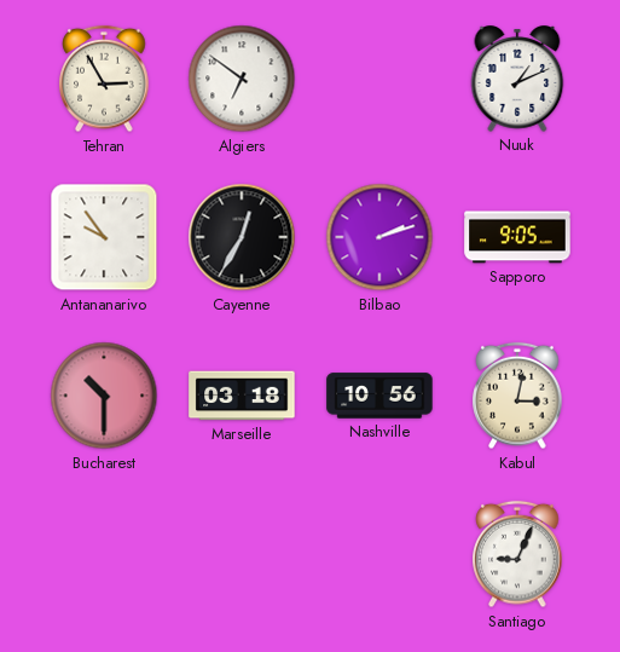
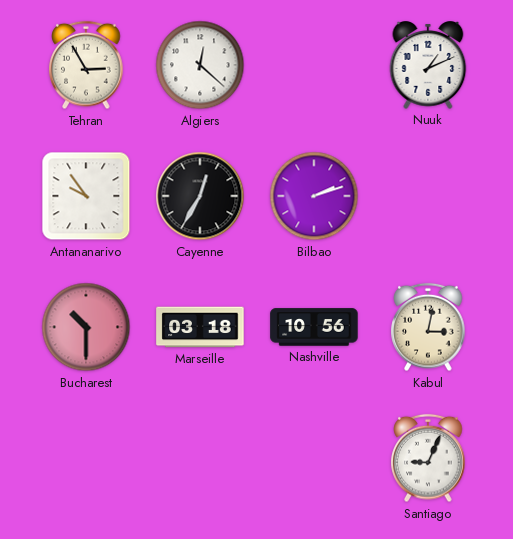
Algiers: 6:51 -> 12:22
Sapporo: 9:05 -> none
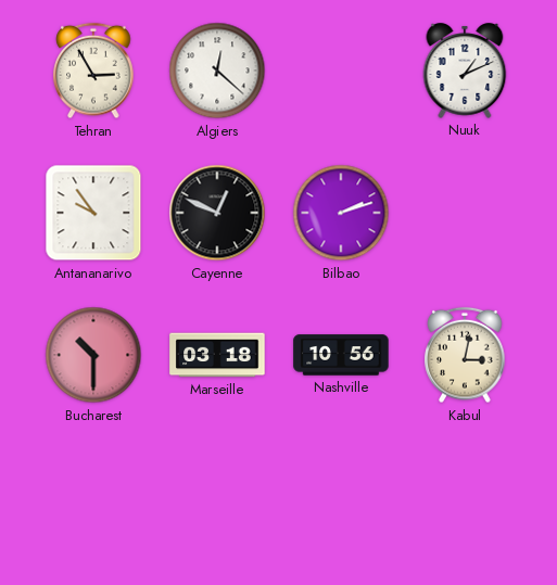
Cayenne: 12:35 -> 12:49
Santiago: 9:04 -> none
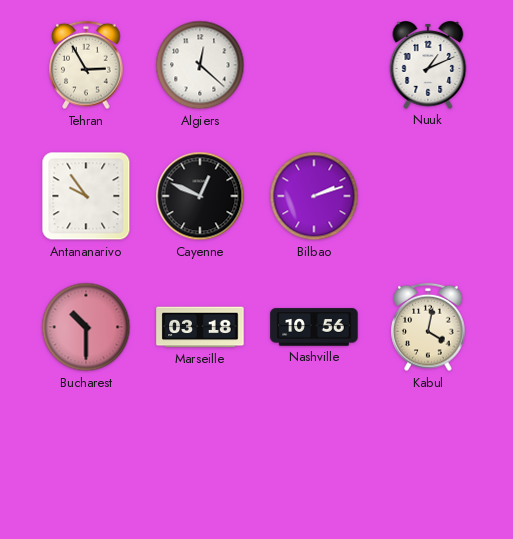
Kabul: 3:02 -> 4:02
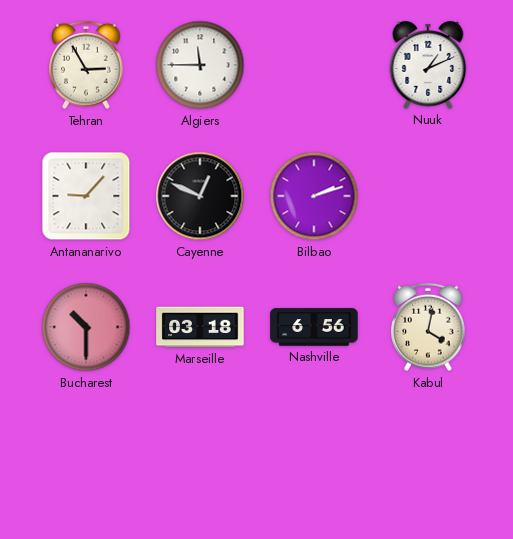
Algiers: 12:22 -> 11:45
Antananarivo: 9:54 -> 9:07
Nashville: 10:56 -> 6:56
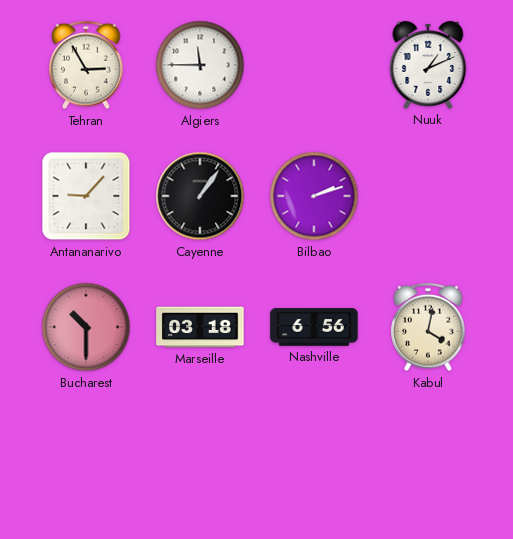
Cayenne: 12:49 -> 1:06
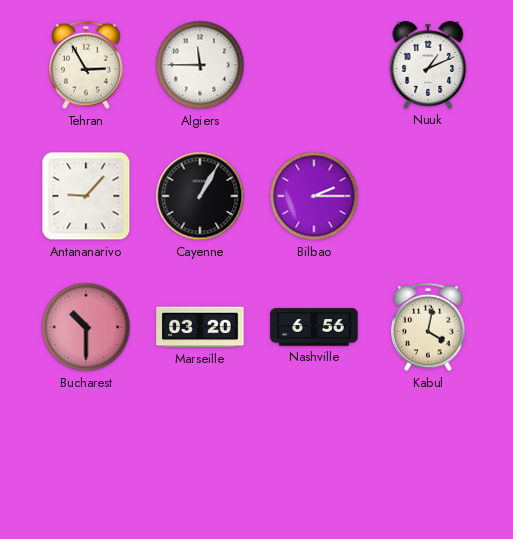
Cayenne: 1:06 -> 1:05
Bilbao: 2:12 -> 2:15
Marseille: 03:18 -> 03:20
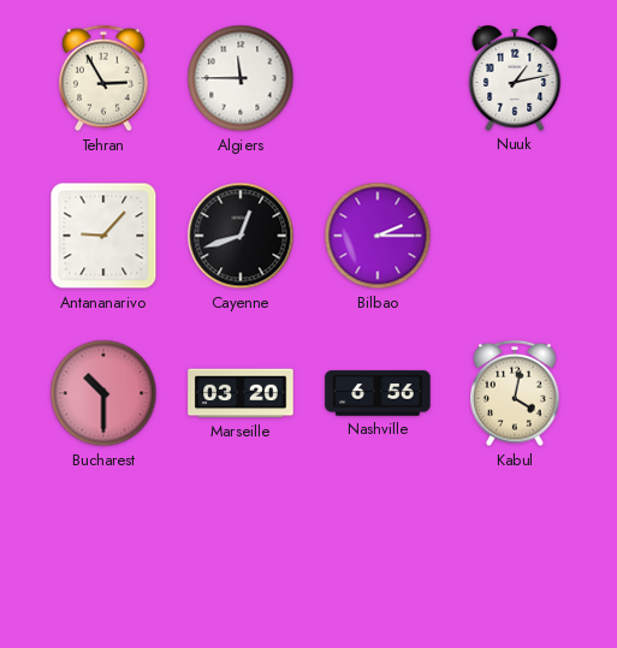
Nuuk: 1:11 -> 1:13
Cayenne: 1:05 -> 12:42
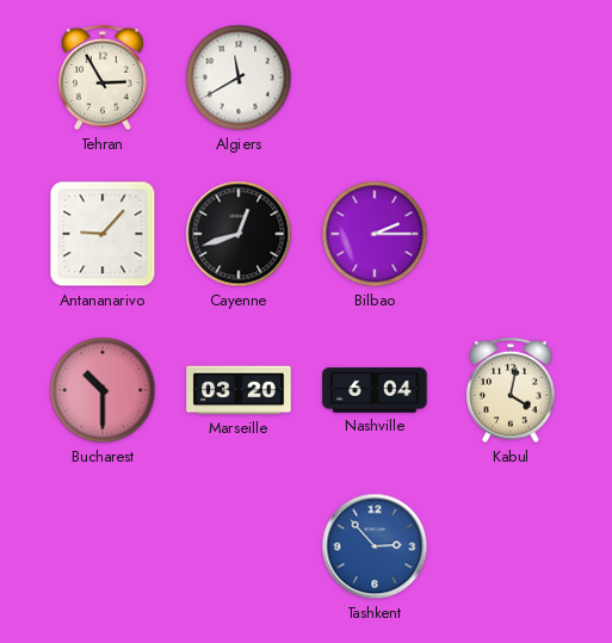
Algiers: 11:45 -> 11:40
Nuuk: 1:13 -> none
Nashville: 6:56 -> 6:04
Tashkent: none -> 2:53
